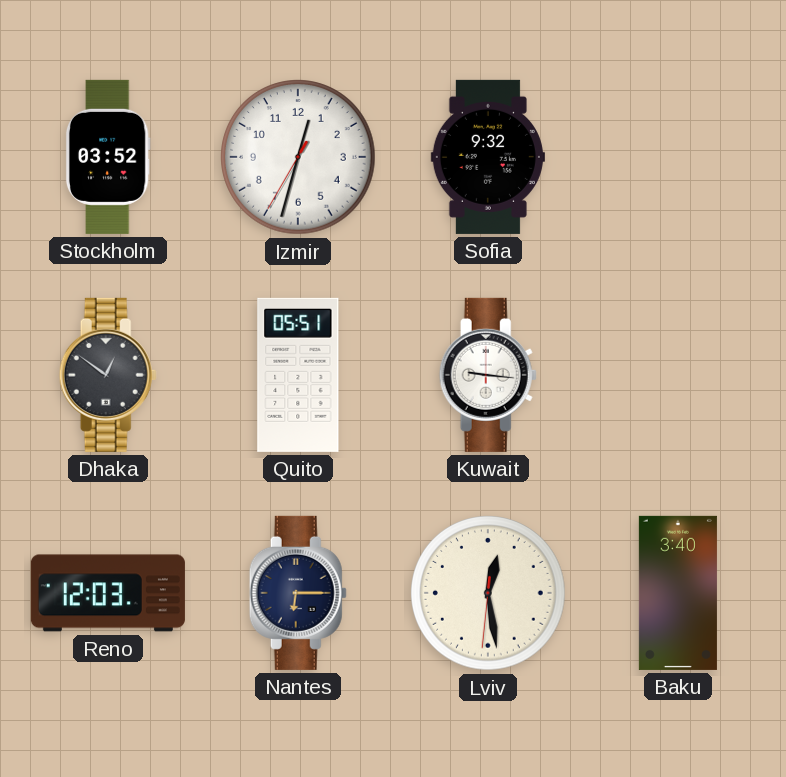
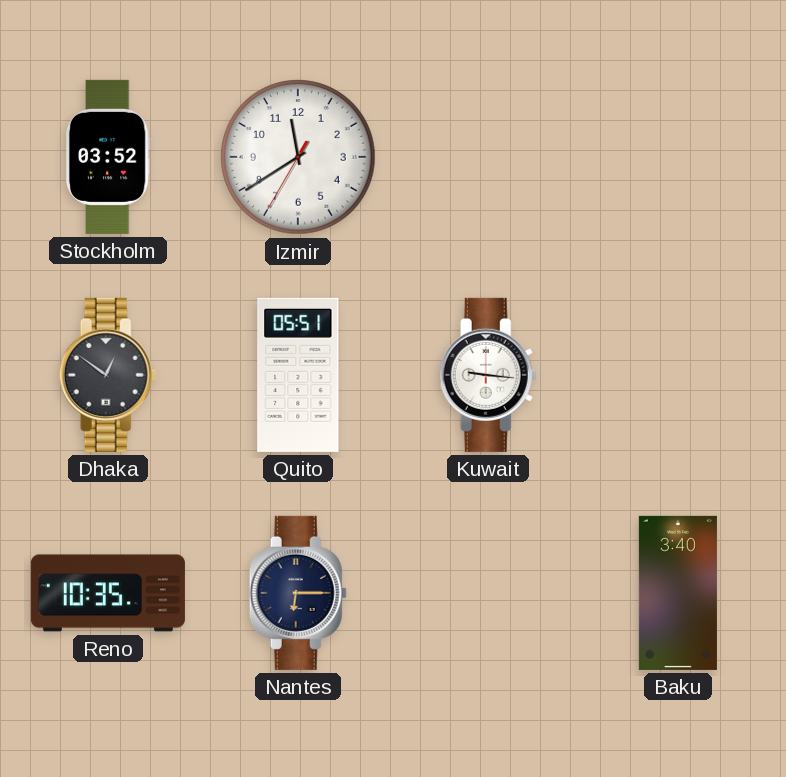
Izmir: 12:32 -> 11:39
Sofia: 9:32 -> none
Reno: 12:03 -> 10:35
Lviv: 12:28 -> none
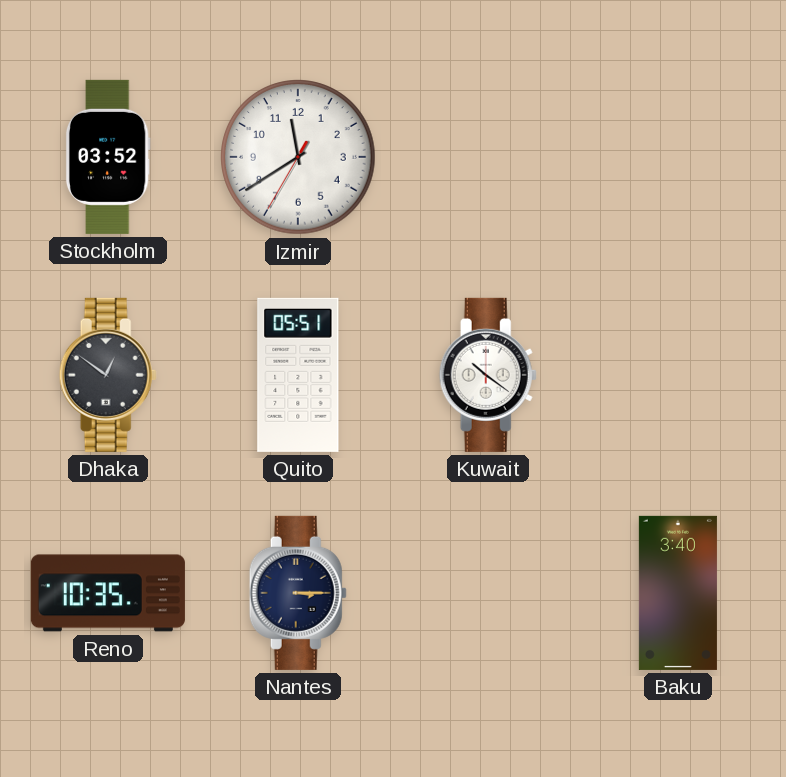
Kuwait: 9:16 -> 10:21
Nantes: 6:15 -> 3:15
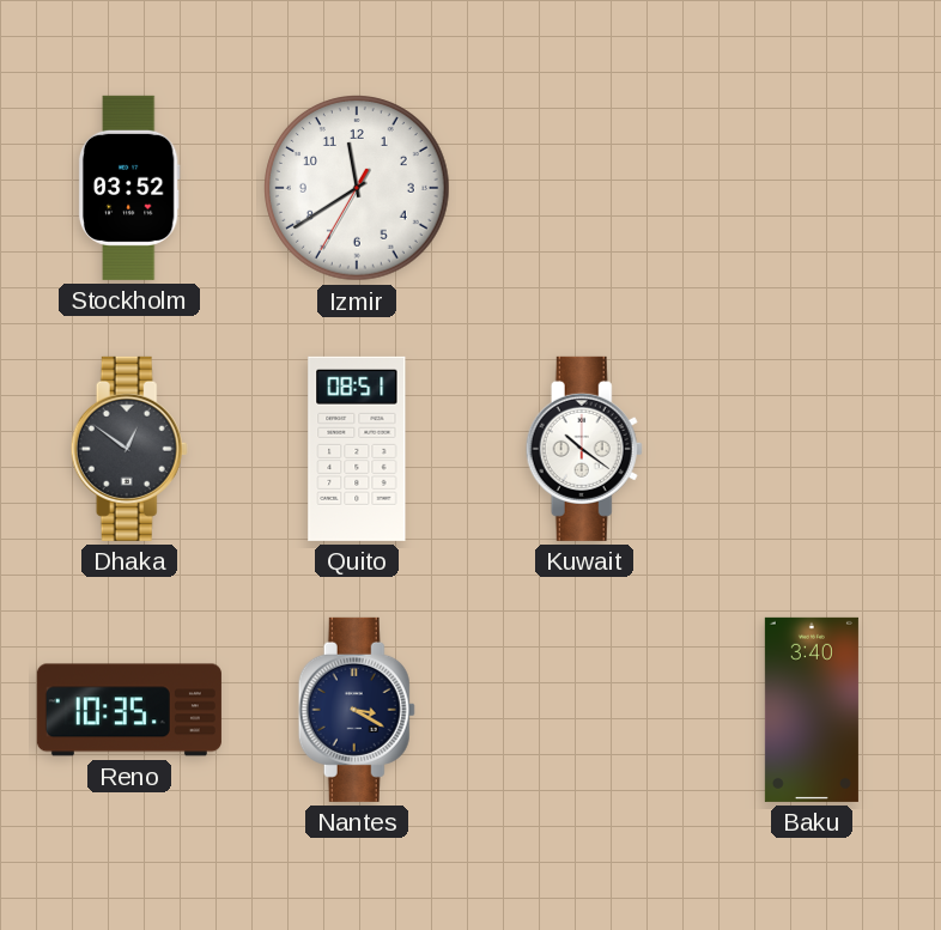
Quito: 05:51 -> 08:51
Nantes: 3:15 -> 3:20
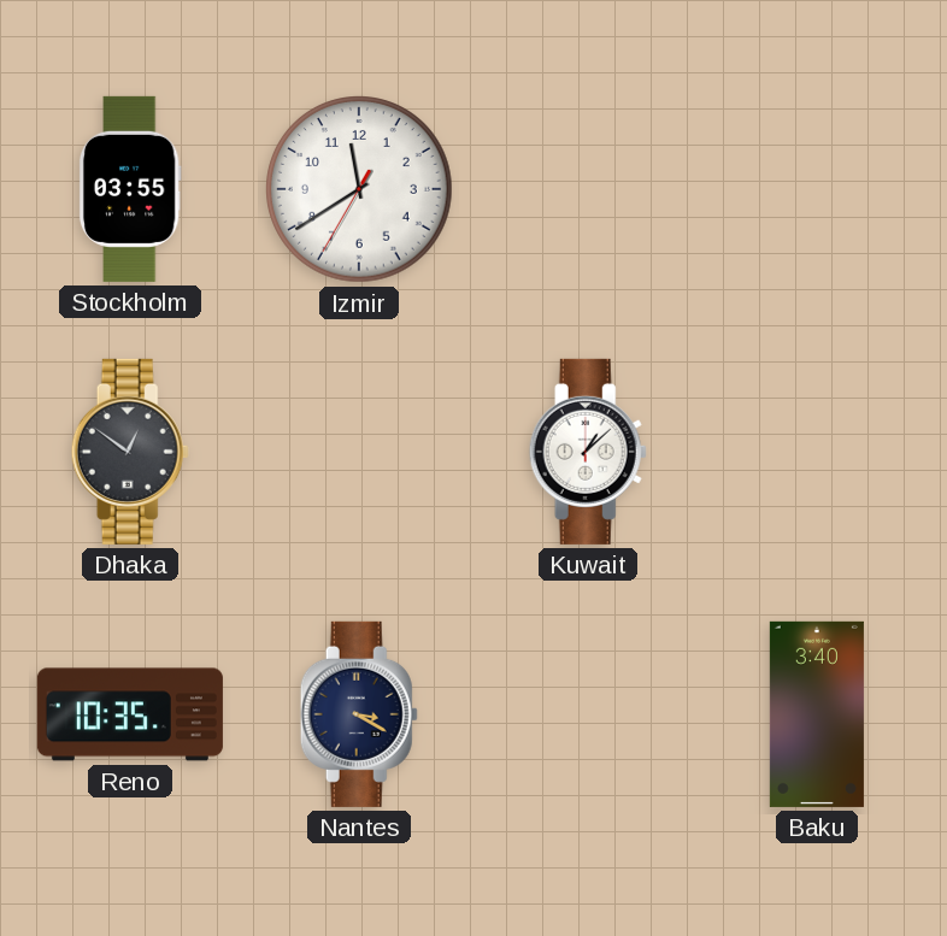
Stockholm: 03:52 -> 03:55
Quito: 08:51 -> none
Kuwait: 10:21 -> 1:08
